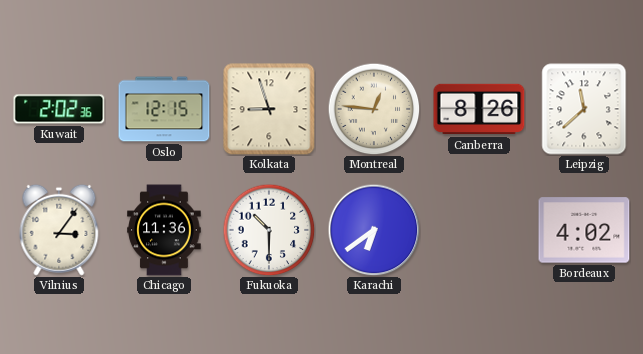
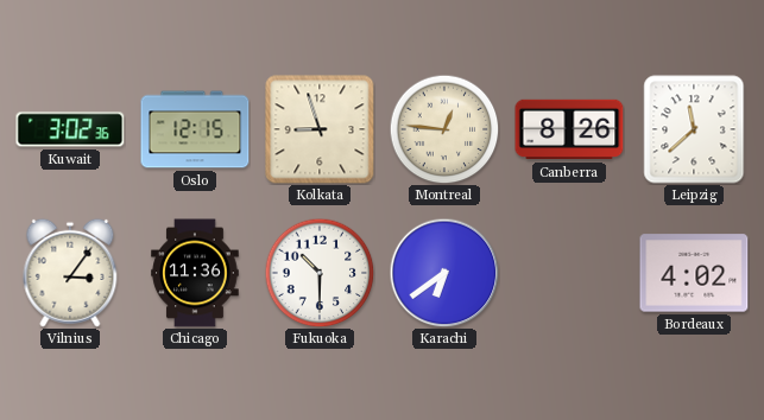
Kuwait: 2:02 -> 3:02
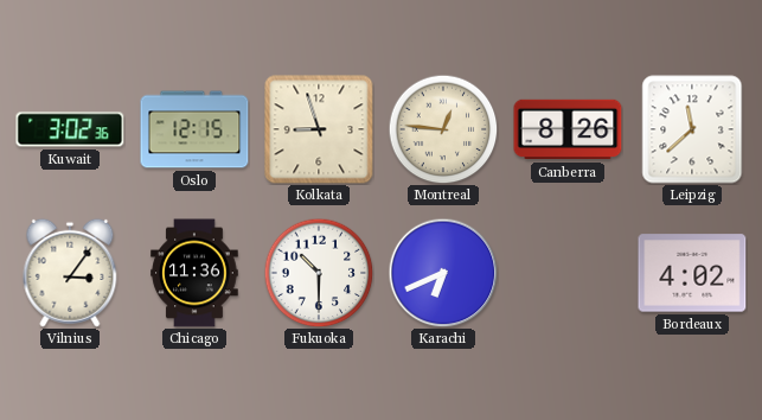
Karachi: 6:39 -> 6:41
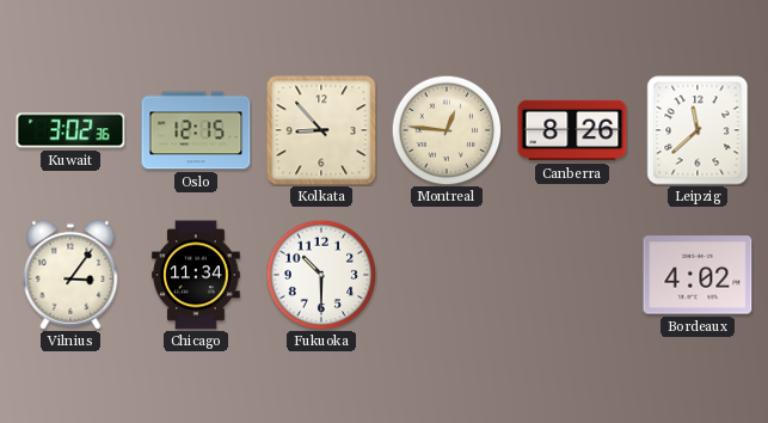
Kolkata: 8:57 -> 8:53
Chicago: 11:36 -> 11:34
Karachi: 6:41 -> none
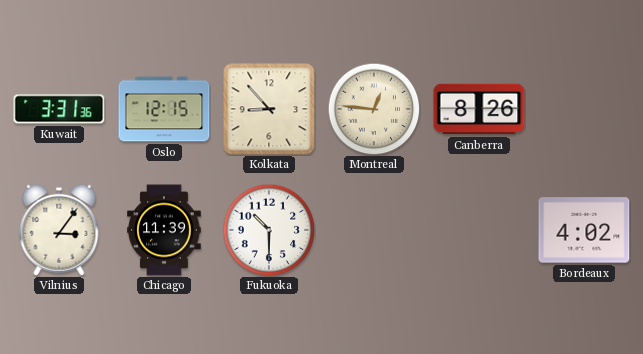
Kuwait: 3:02 -> 3:31
Leipzig: 11:38 -> none
Chicago: 11:34 -> 11:39
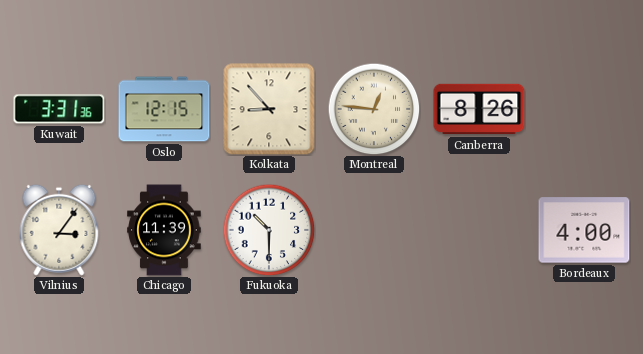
Bordeaux: 4:02 -> 4:00
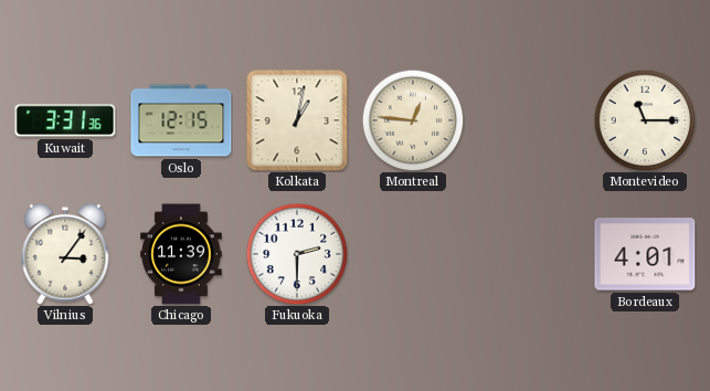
Kolkata: 8:53 -> 1:02
Canberra: 8:26 -> none
Montevideo: none -> 11:15
Fukuoka: 10:30 -> 2:30
Bordeaux: 4:00 -> 4:01
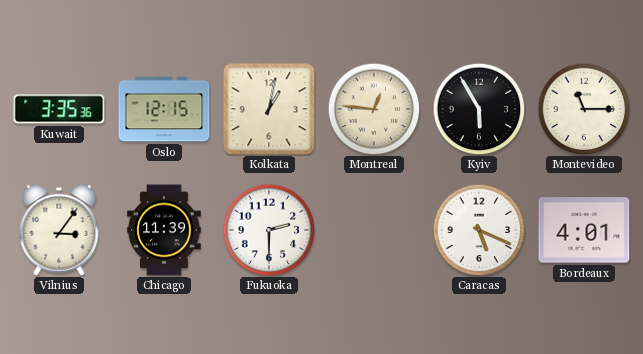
Kuwait: 3:31 -> 3:35
Kyiv: none -> 5:55
Caracas: none -> 5:19
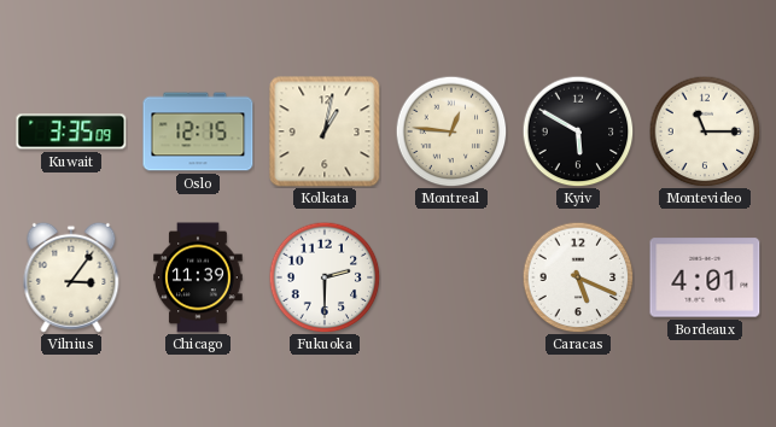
Kuwait: 3:35:36 -> 3:35:09
Kyiv: 5:55 -> 5:50
